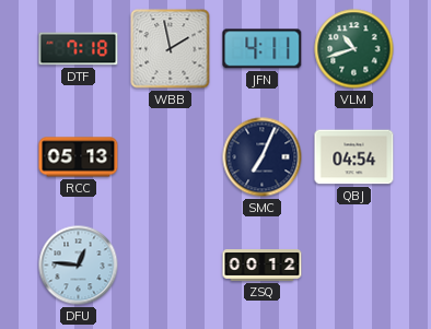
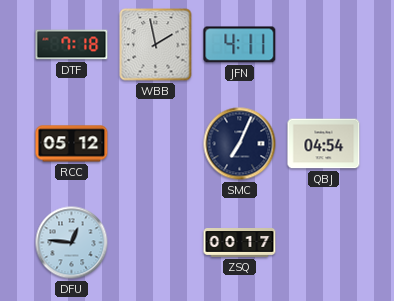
VLM: 10:42 -> none
RCC: 05:13 -> 05:12
ZSQ: 00:12 -> 00:17
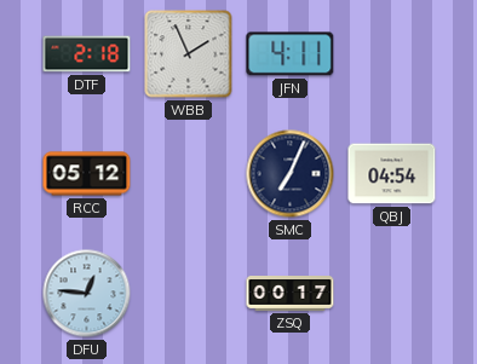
DTF: 7:18 -> 2:18
WBB: 1:58 -> 1:56
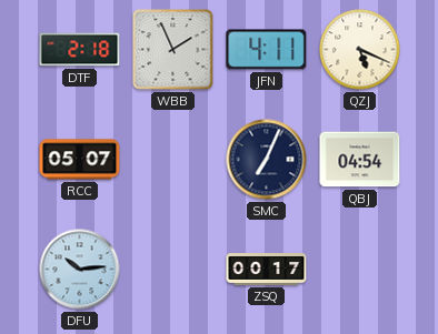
QZJ: none -> 5:19
RCC: 05:12 -> 05:07
DFU: 12:46 -> 10:14
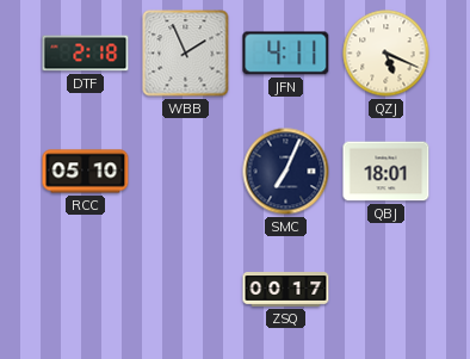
RCC: 05:07 -> 05:10
QBJ: 04:54 -> 18:01
DFU: 10:14 -> none
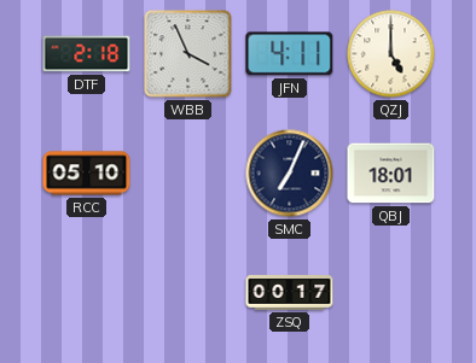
WBB: 1:56 -> 3:56
QZJ: 5:19 -> 5:00
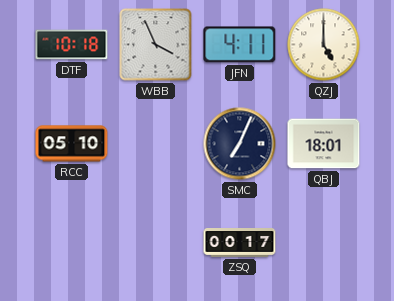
DTF: 2:18 -> 10:18
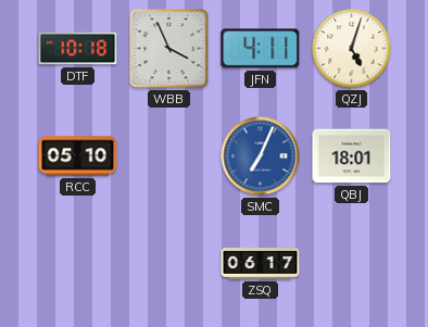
QZJ: 5:00 -> 5:03
SMC dial: navy -> blue
ZSQ: 00:17 -> 06:17
